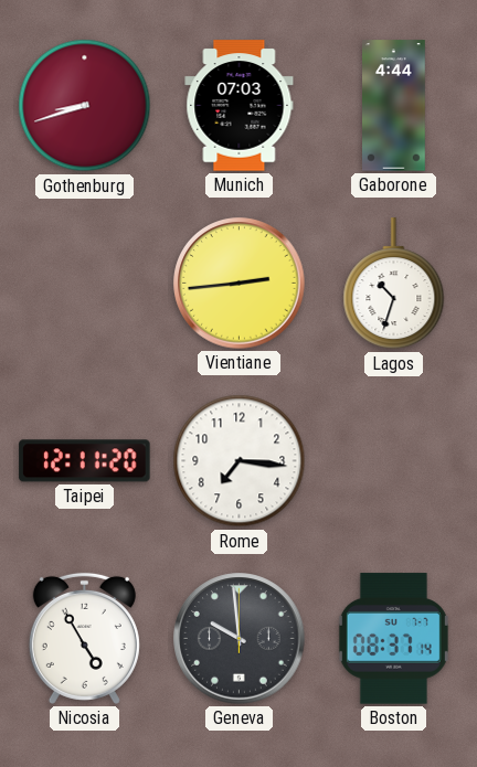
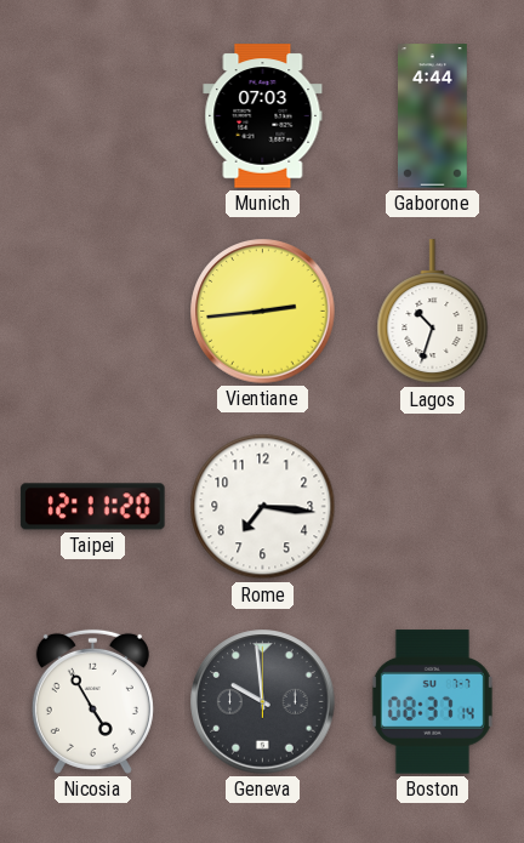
Gothenburg: 8:42 -> none
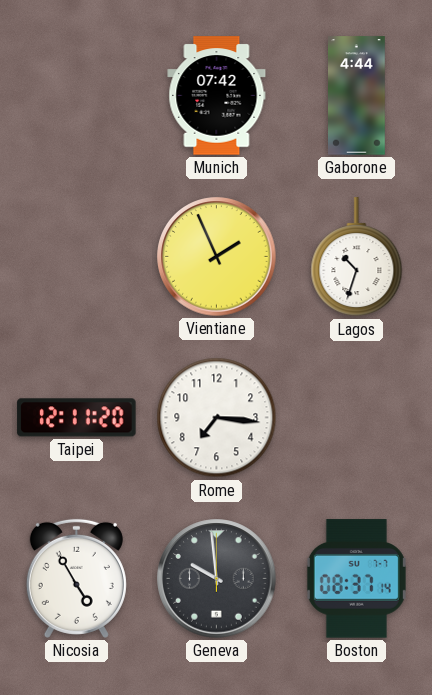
Munich: 07:03 -> 07:42
Vientiane: 2:44 -> 1:56
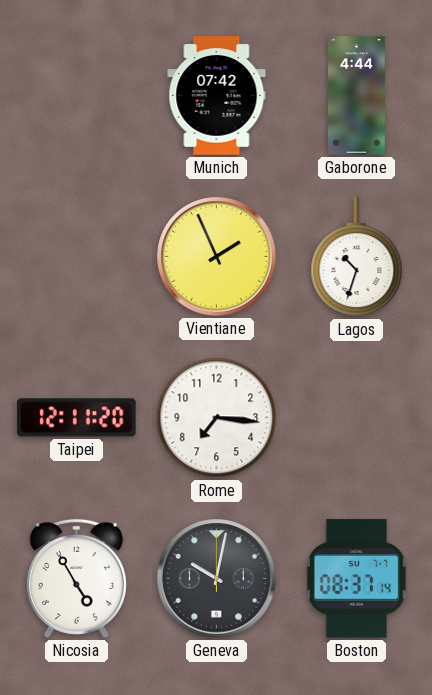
Geneva: 9:59 -> 10:02
